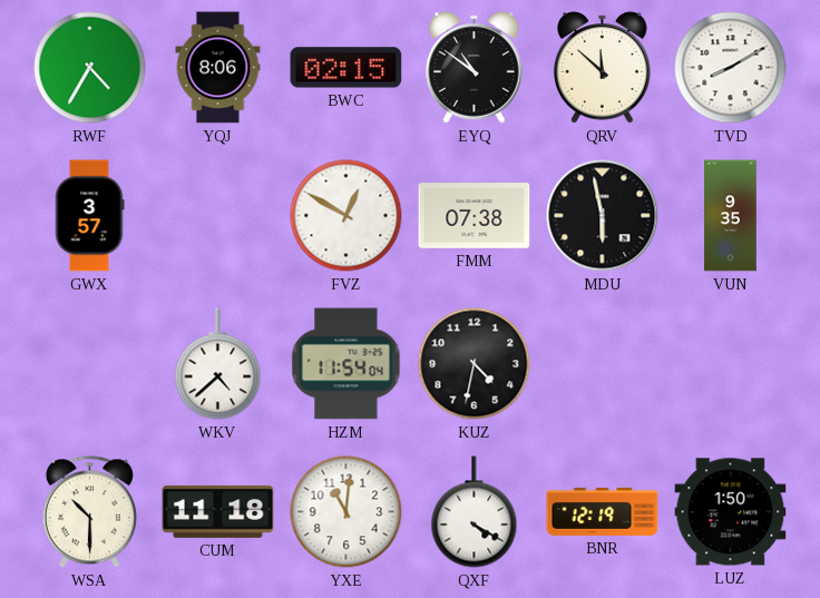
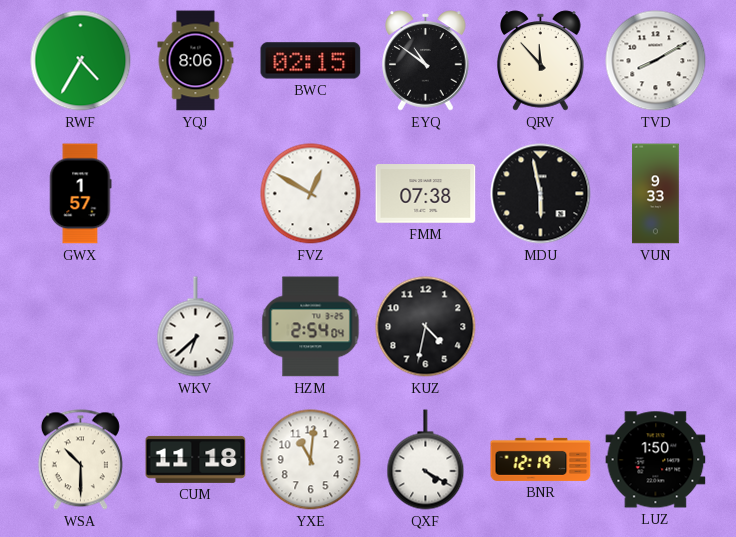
QRV: 11:52 -> 11:53
GWX: 3:57 -> 1:57
VUN: 9:35 -> 9:33
WKV: 4:38 -> 6:38
HZM: 11:54 -> 2:54
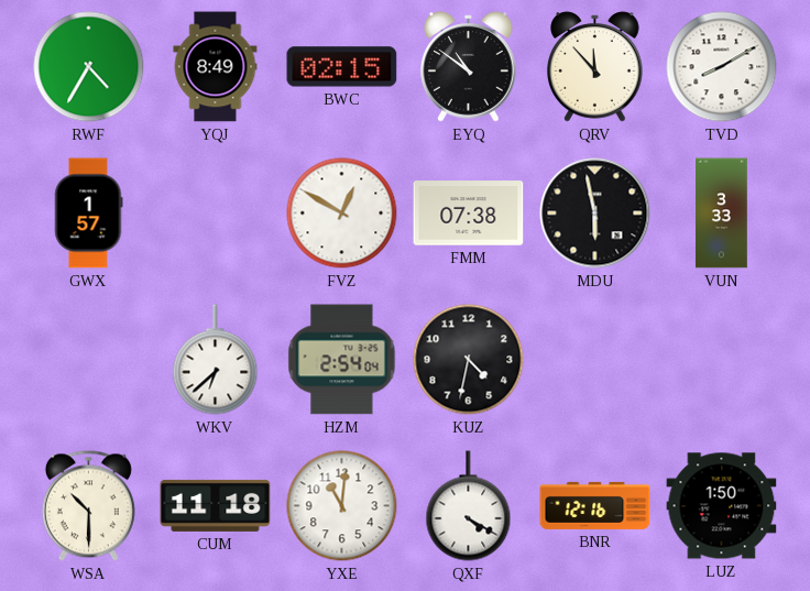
YQJ: 8:06 -> 8:49
VUN: 9:33 -> 3:33
BNR: 12:19 -> 12:16
